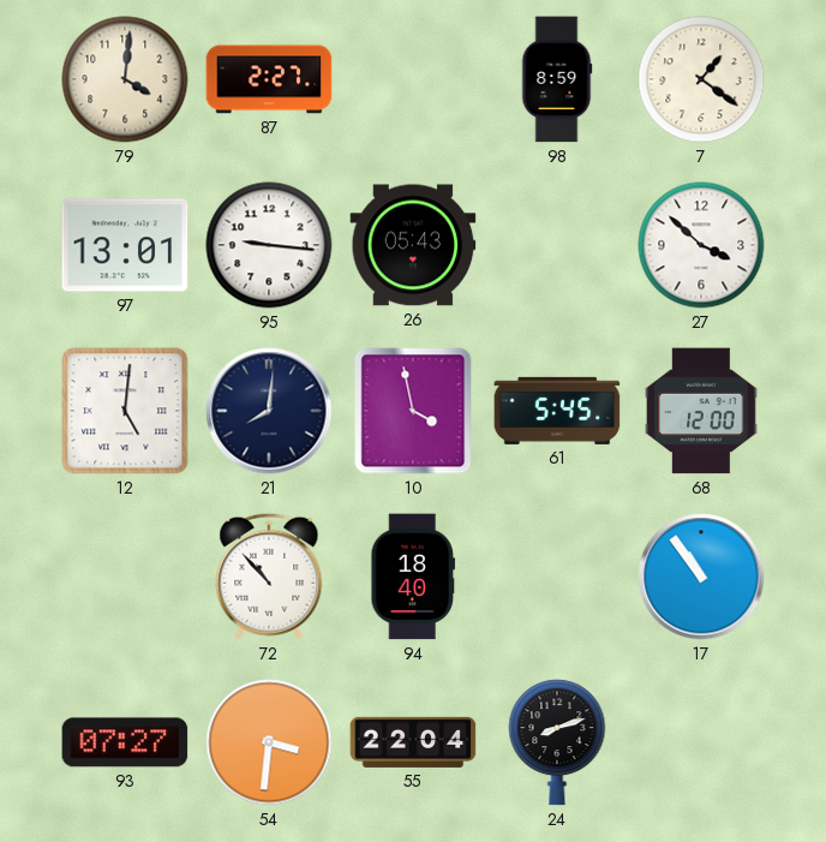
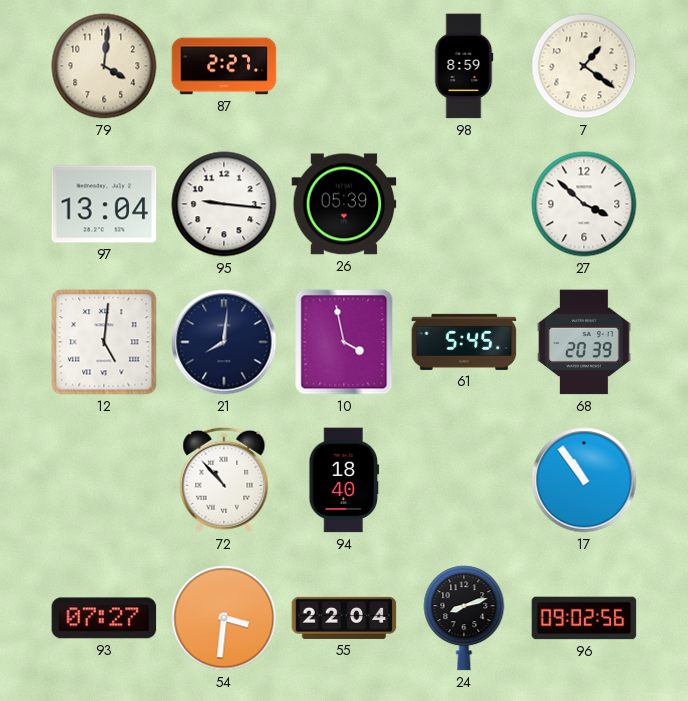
97: 13:01 -> 13:04
26: 05:43 -> 05:39
68: 12:00 -> 20:39
96: none -> 09:02
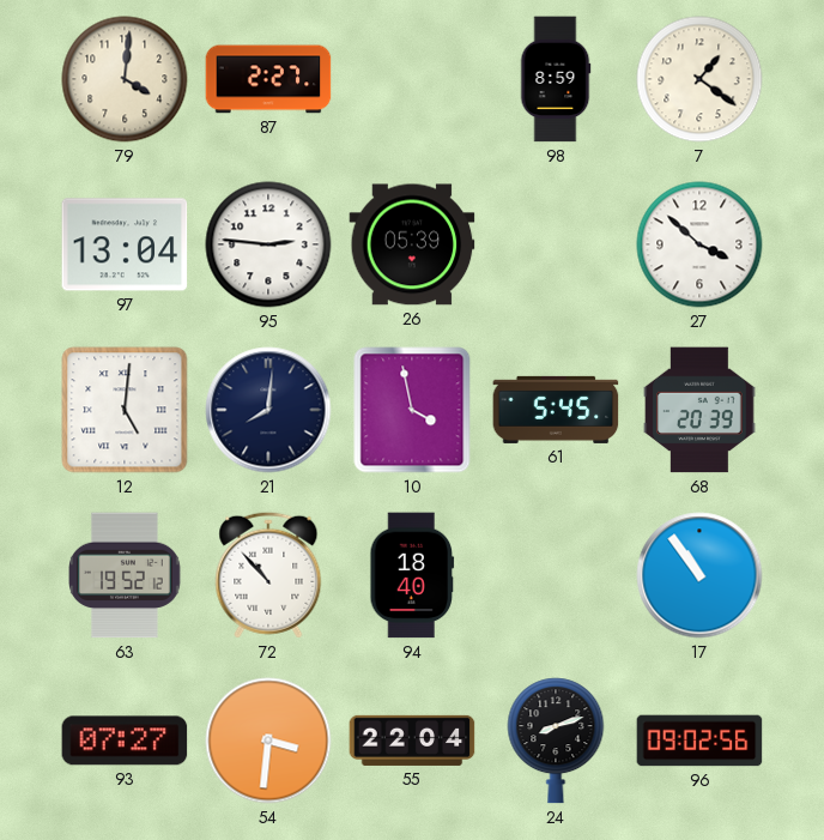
95: 9:16 -> 2:46
63: none -> 19:52
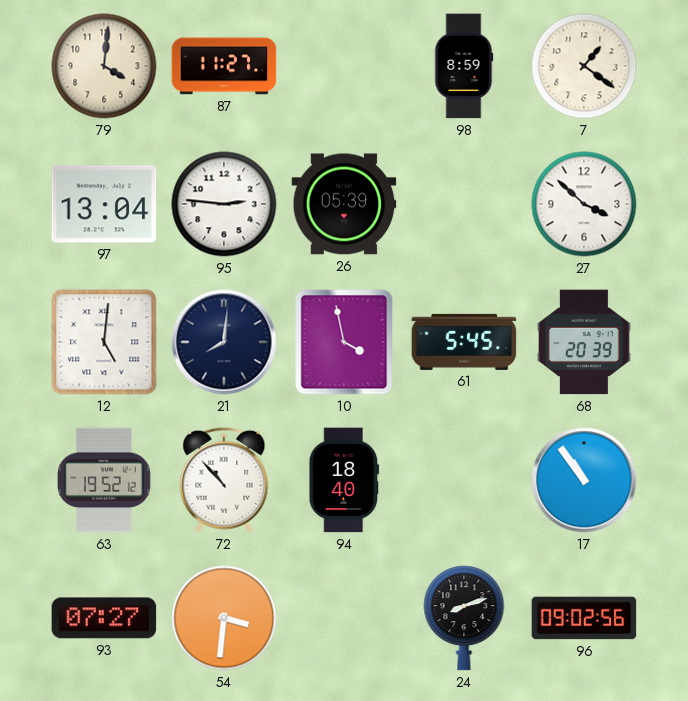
87: 2:27 -> 11:27
55: 22:04 -> none
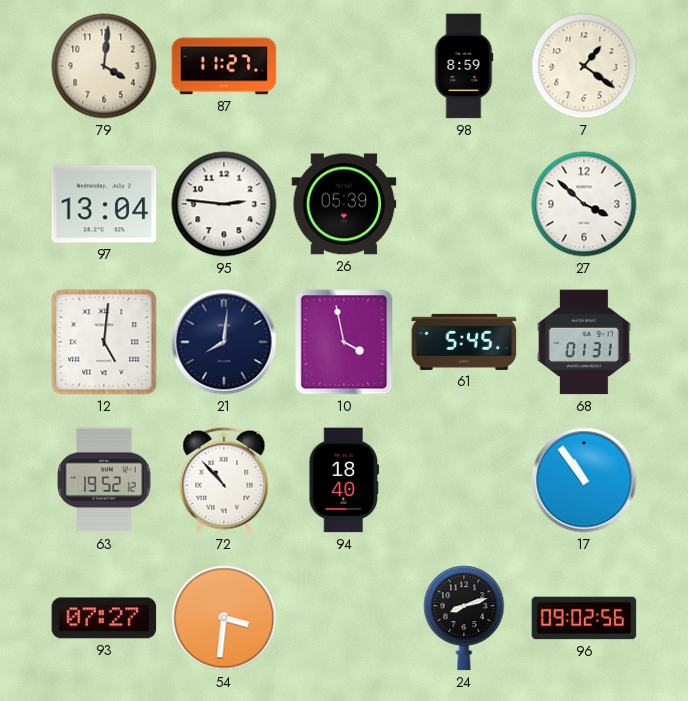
68: 20:39 -> 01:31
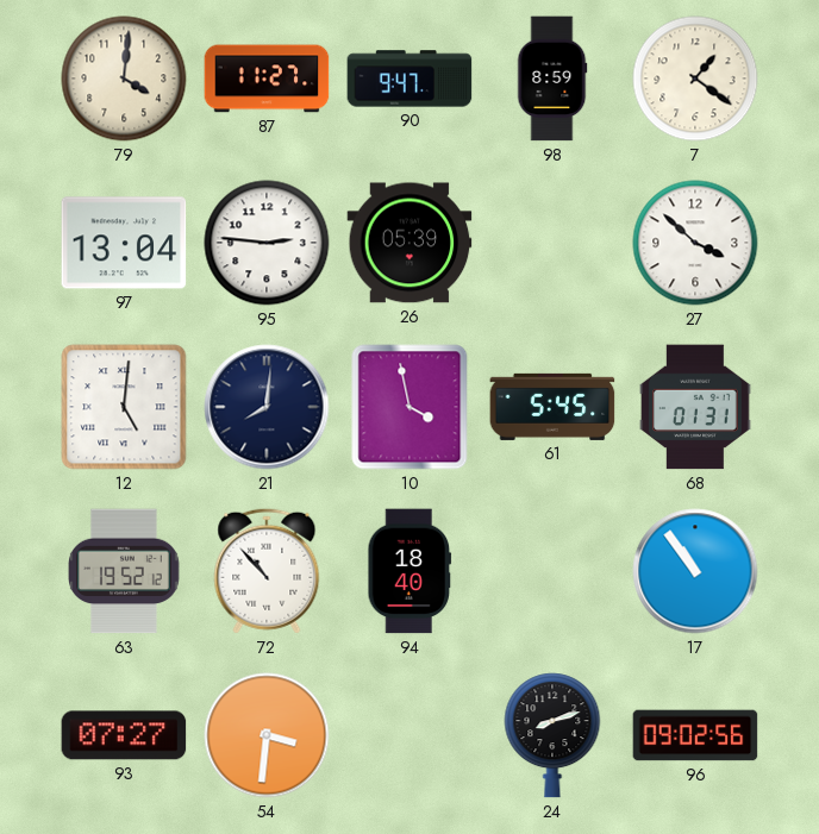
90: none -> 9:47
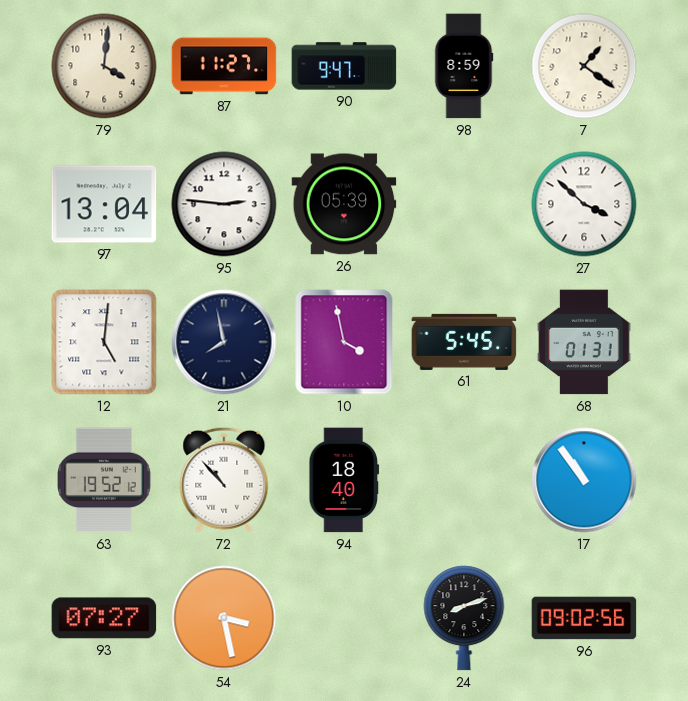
21: 8:01 -> 7:58
54: 3:31 -> 3:28
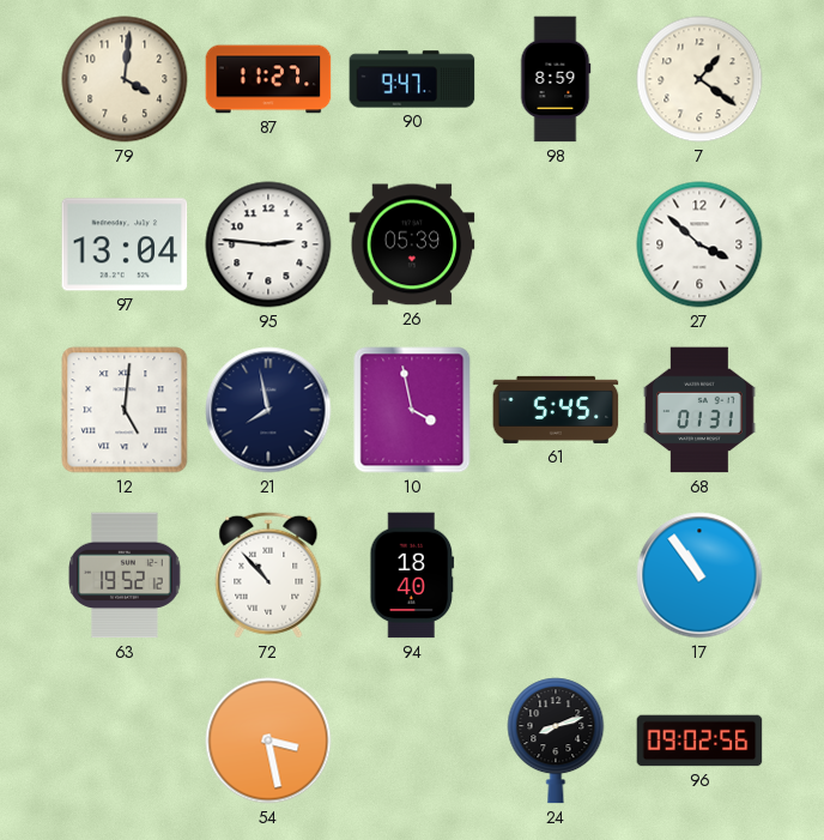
93: 07:27 -> none
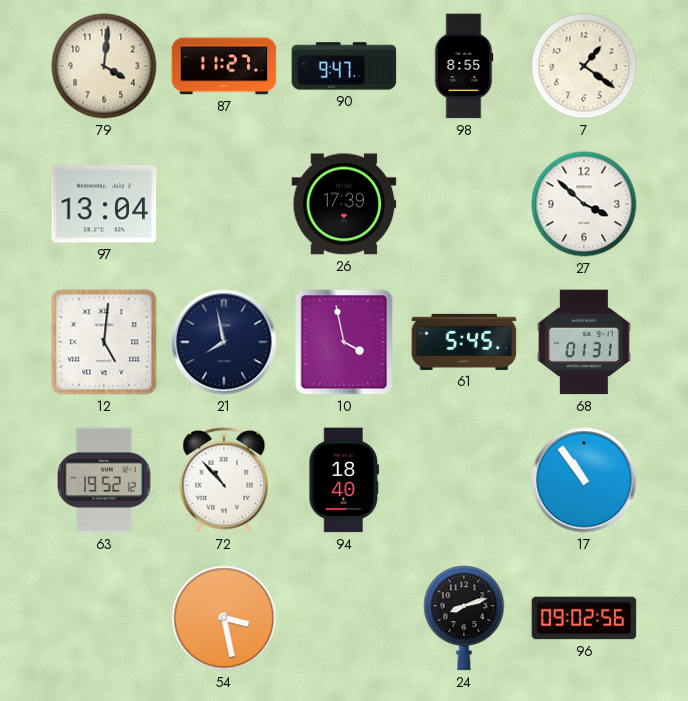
98: 8:59 -> 8:55
95: 2:46 -> none
26: 05:39 -> 17:39
